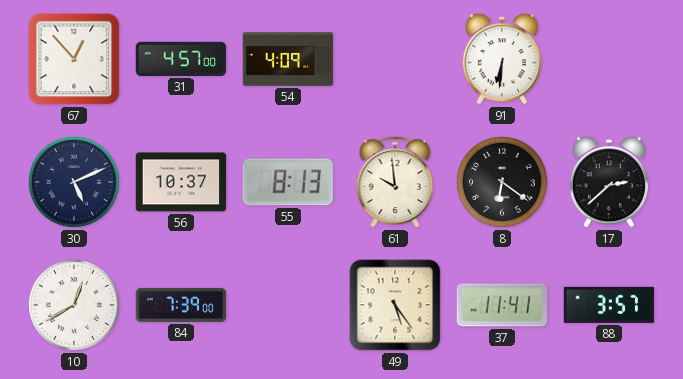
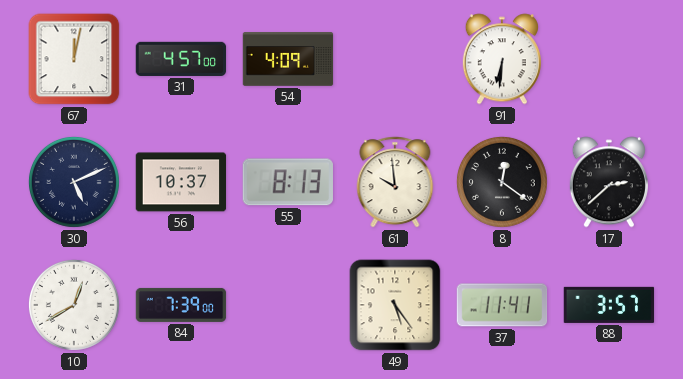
67: 12:53 -> 12:02
8: 6:21 -> 12:21
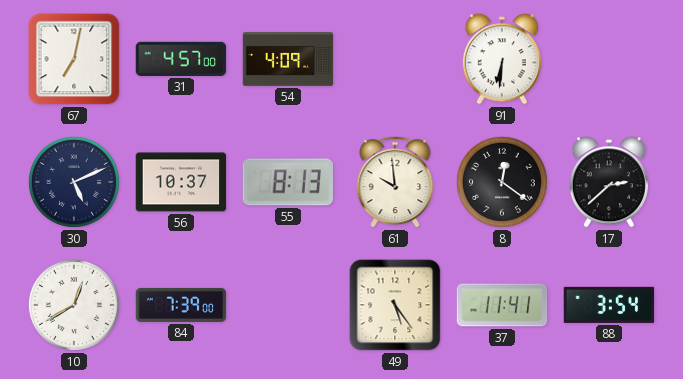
67: 12:02 -> 7:02
88: 3:57 -> 3:54
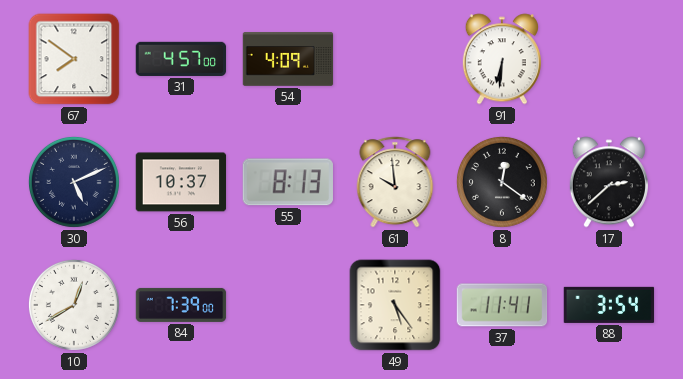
67: 7:02 -> 7:51
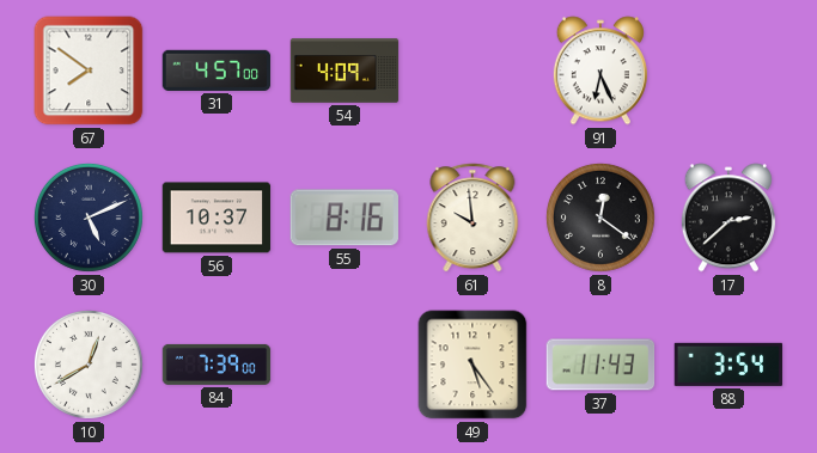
91: 6:31 -> 6:26
55: 8:13 -> 8:16
37: 11:41 -> 11:43
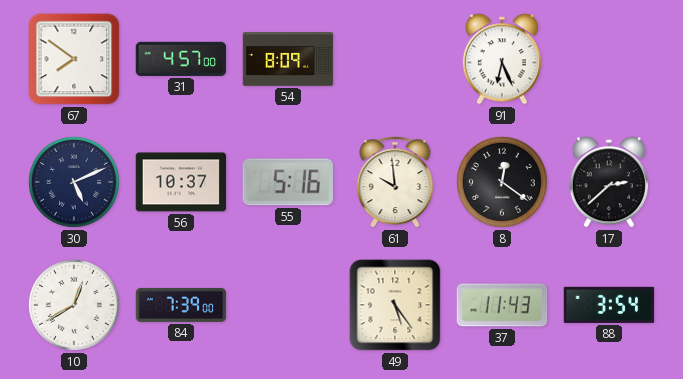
54: 4:09 -> 8:09
55: 8:16 -> 5:16
